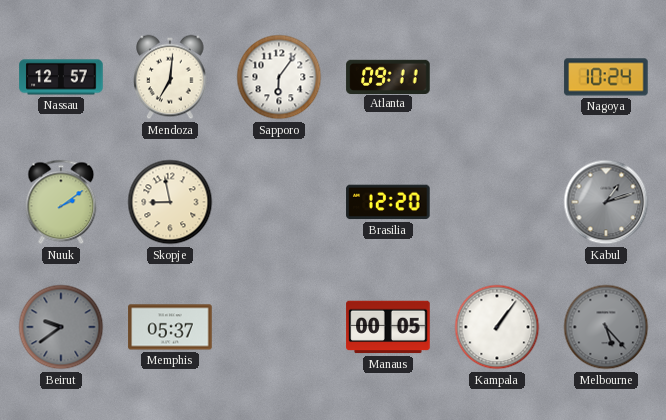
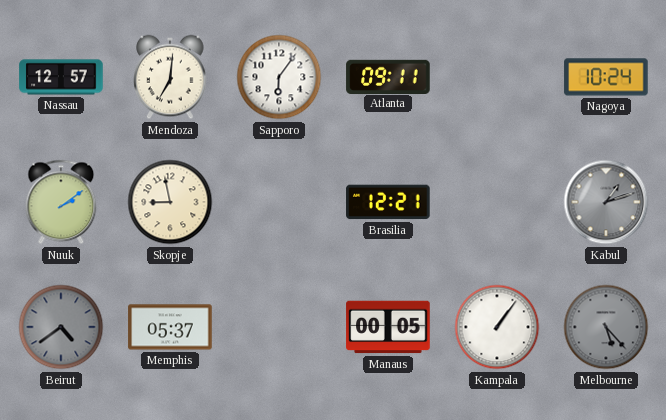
Brasilia: 12:20 -> 12:21
Beirut: 9:39 -> 4:39
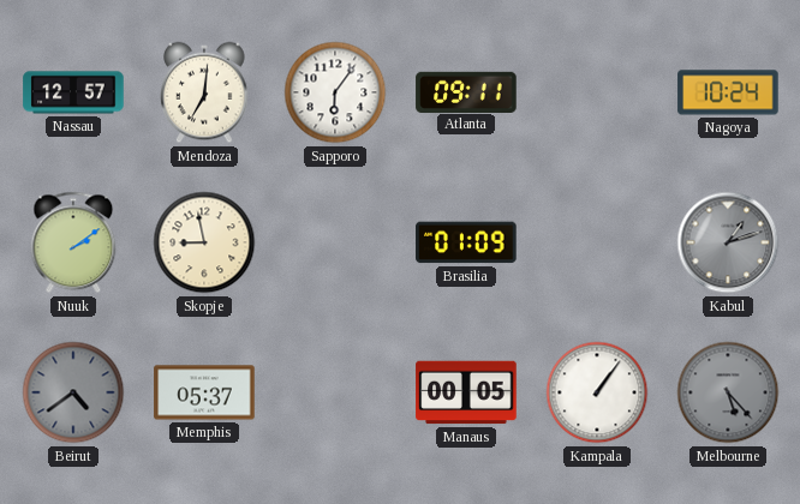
Brasilia: 12:21 -> 01:09
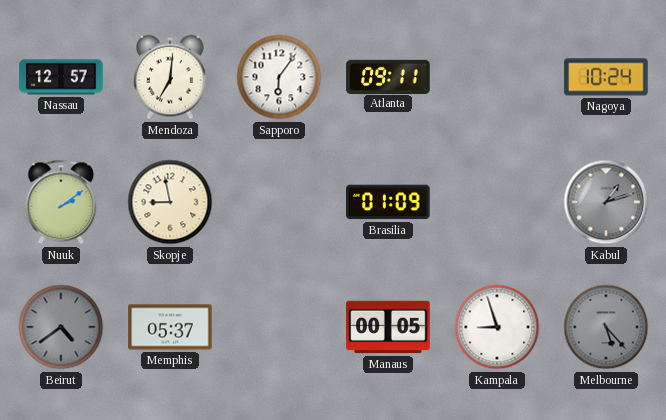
Kampala: 1:06 -> 8:57
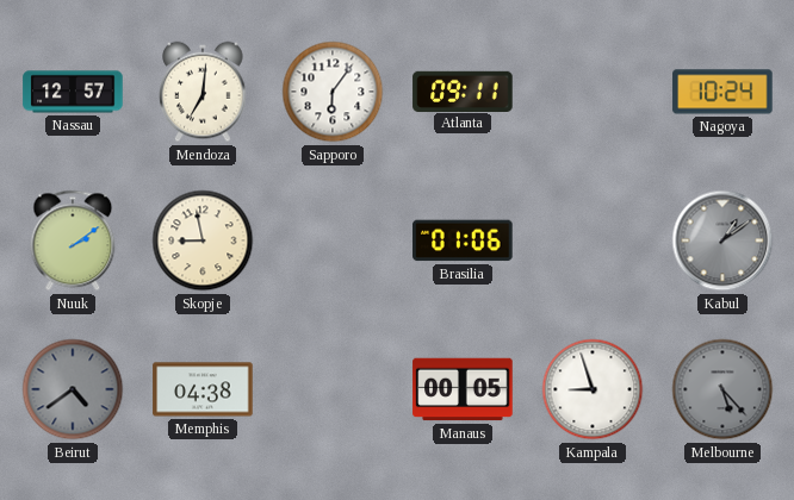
Brasilia: 01:09 -> 01:06
Kabul: 1:12 -> 1:09
Memphis: 05:37 -> 04:38
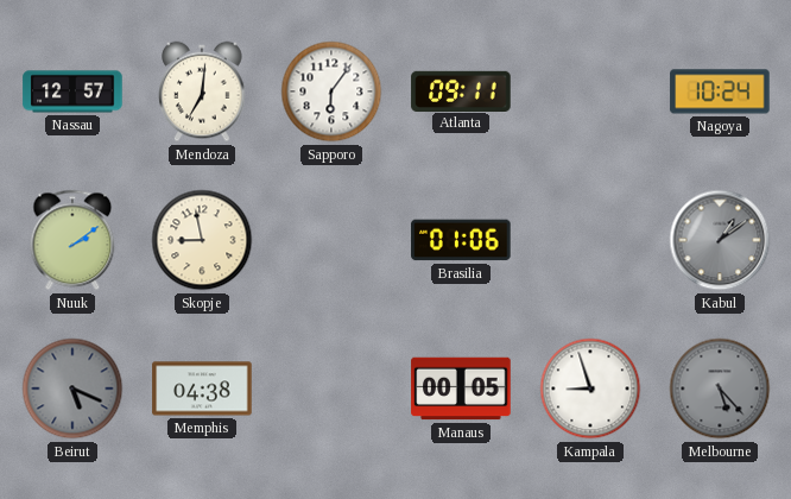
Beirut: 4:39 -> 5:19
